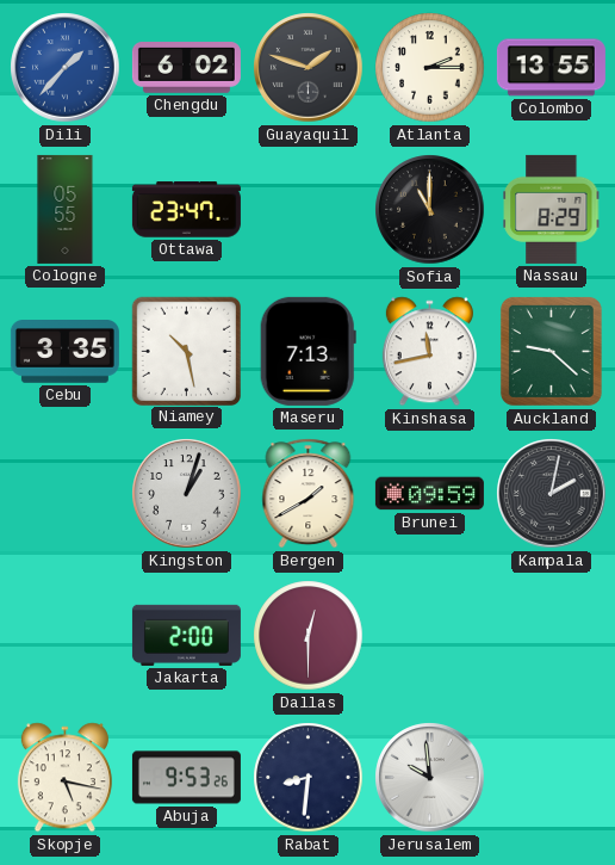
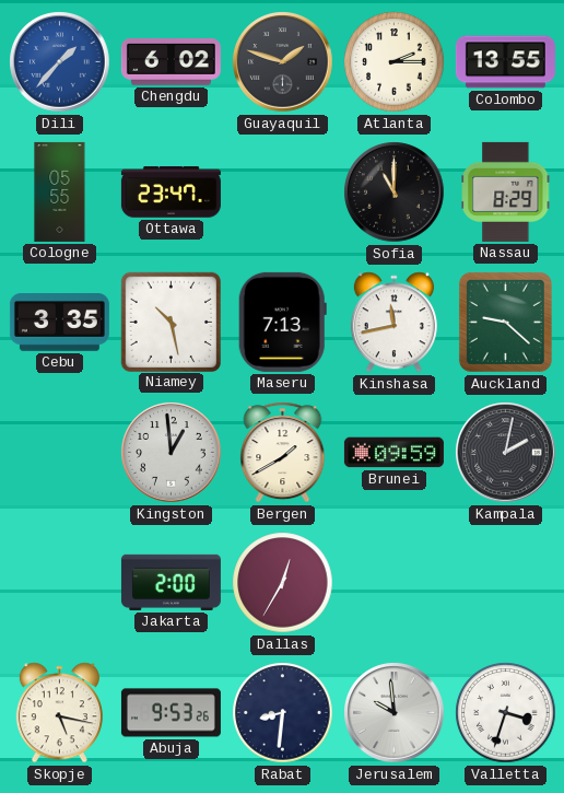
Kingston: 1:03 -> 12:59
Dallas: 12:30 -> 12:35
Valletta: none -> 3:33
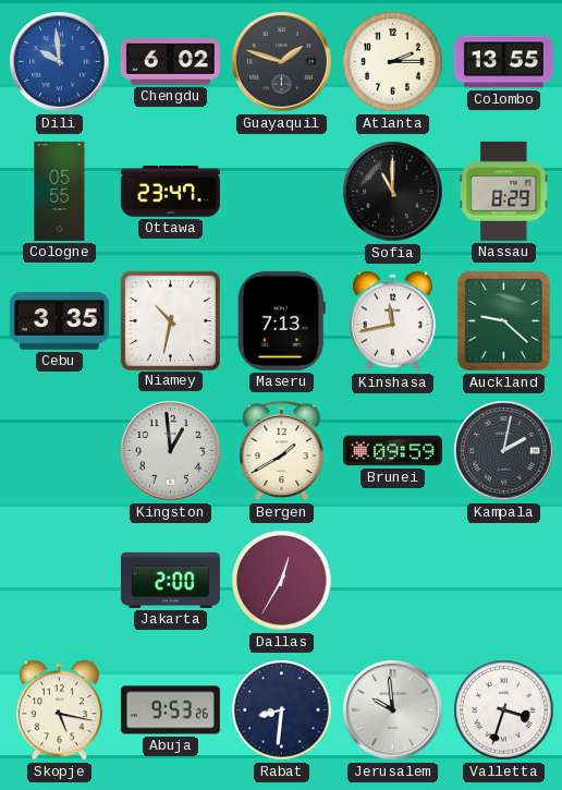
Dili: 1:37 -> 9:59
Niamey: 10:28 -> 10:32
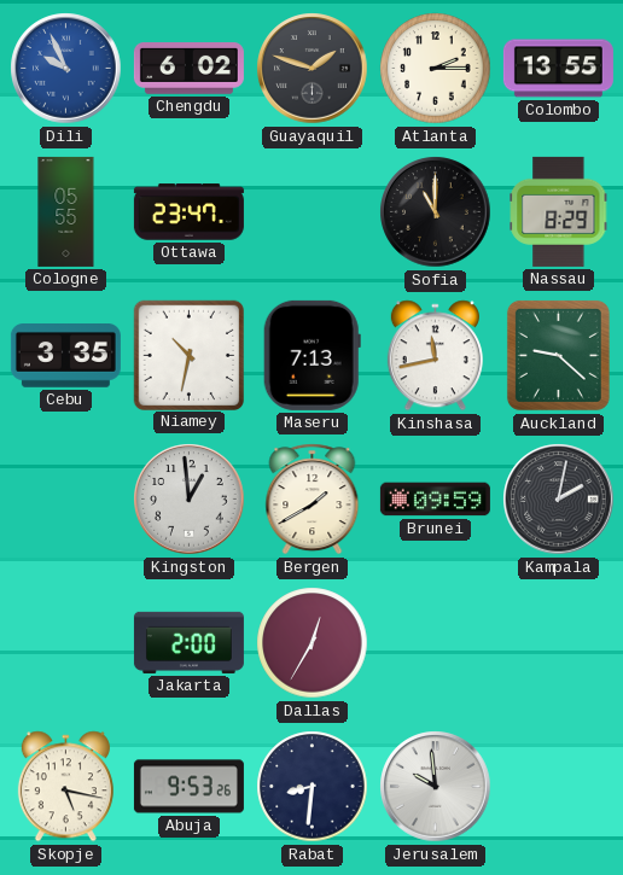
Dili: 9:59 -> 9:56
Valletta: 3:33 -> none
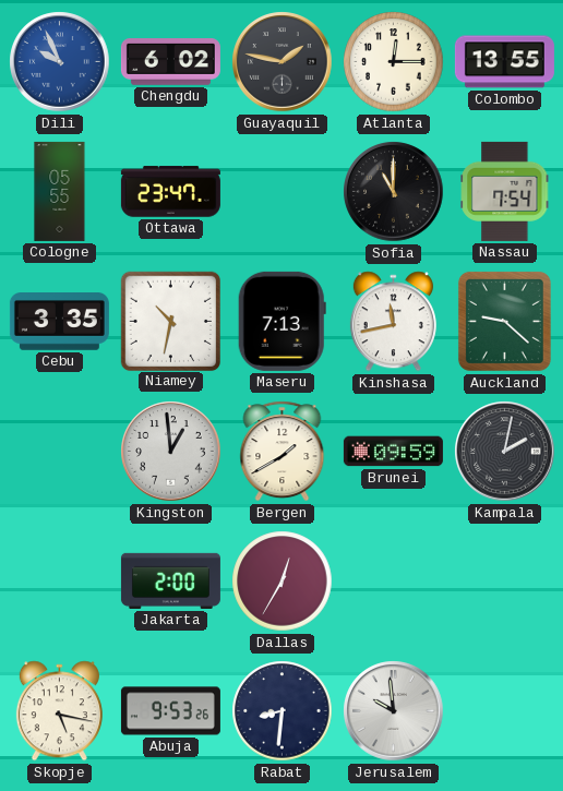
Guayaquil: 1:48 -> 1:47
Atlanta: 2:15 -> 12:15
Nassau: 8:29 -> 7:54
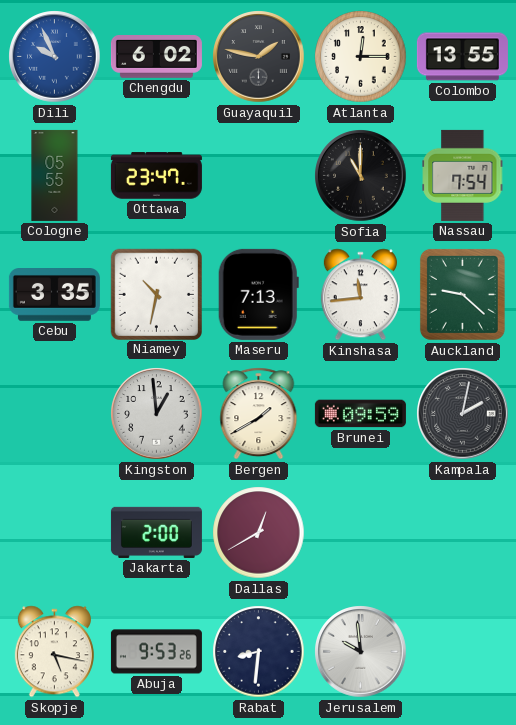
Kinshasa: 11:43 -> 11:44
Dallas: 12:35 -> 12:40
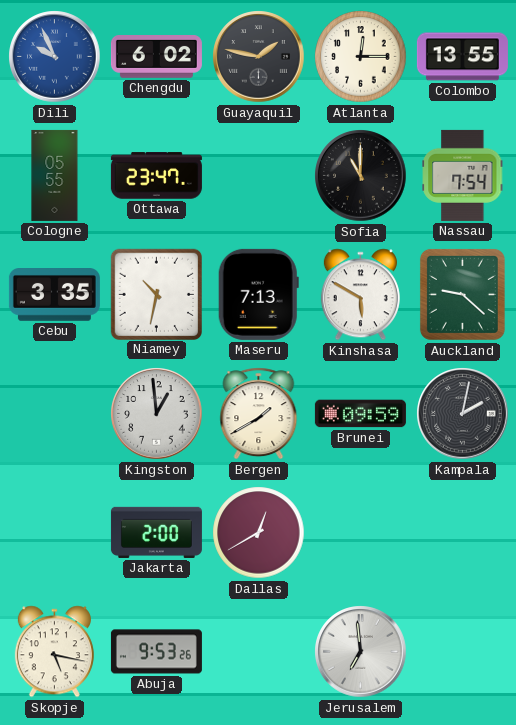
Kinshasa: 11:44 -> 5:50
Rabat: 8:31 -> none
Jerusalem: 9:59 -> 6:59
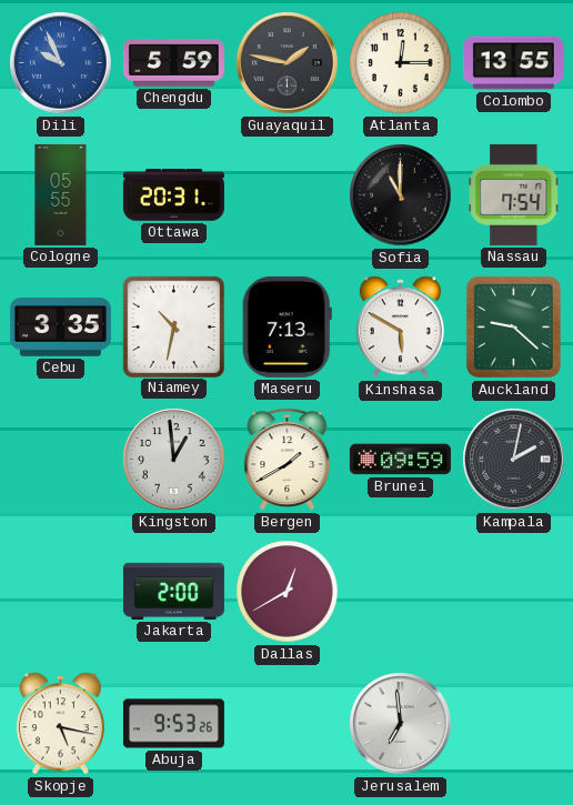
Chengdu: 6:02 -> 5:59
Ottawa: 23:47 -> 20:31
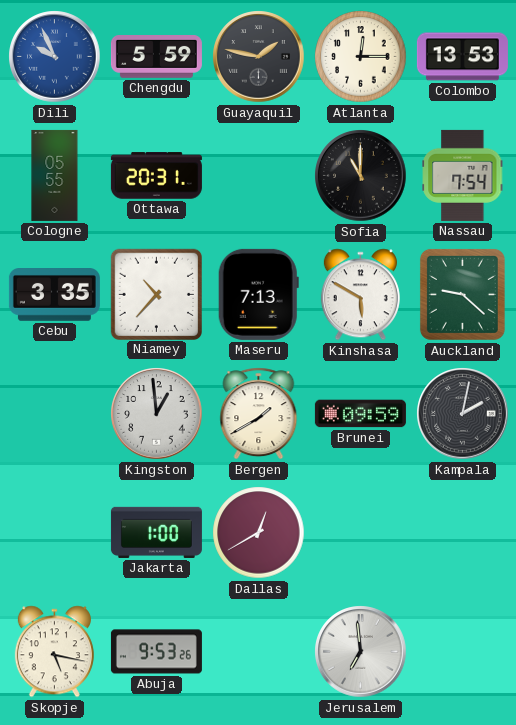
Colombo: 13:55 -> 13:53
Niamey: 10:32 -> 10:37
Jakarta: 2:00 -> 1:00
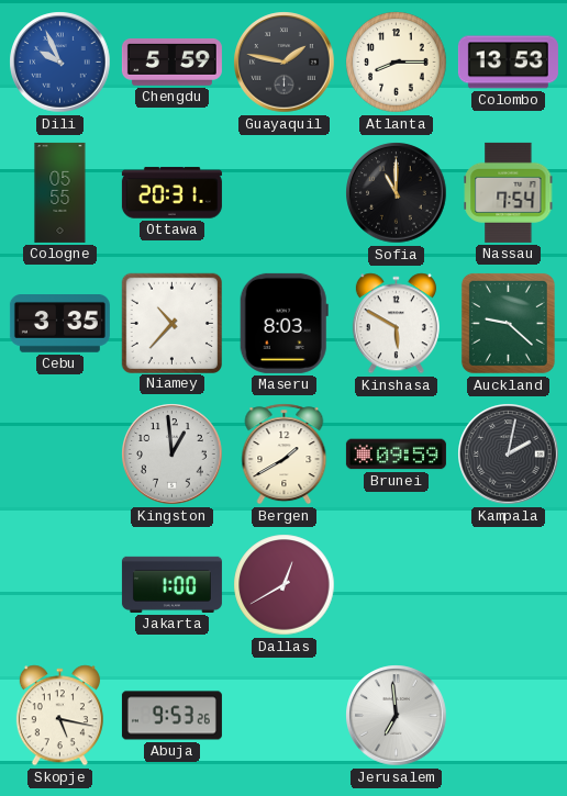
Atlanta: 12:15 -> 8:15
Maseru: 7:13 -> 8:03
